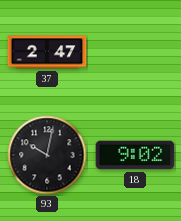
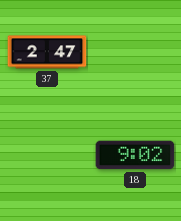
93: 10:02 -> none
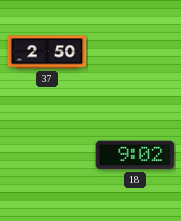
37: 2:47 -> 2:50
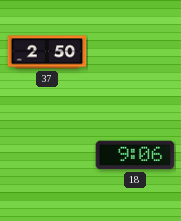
18: 9:02 -> 9:06
